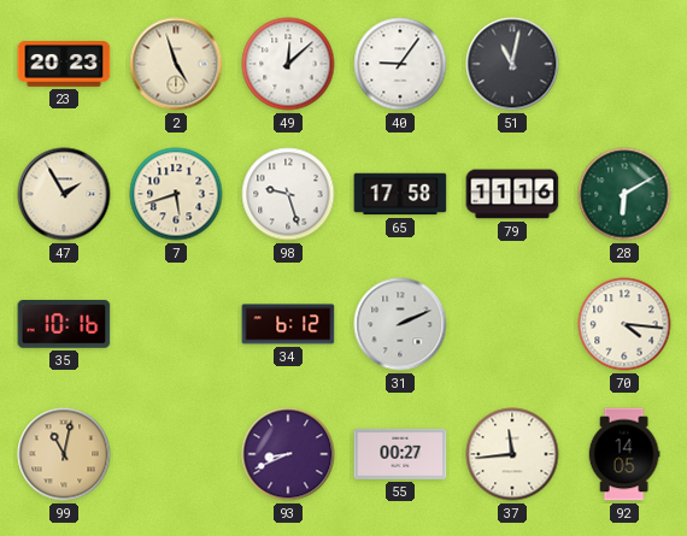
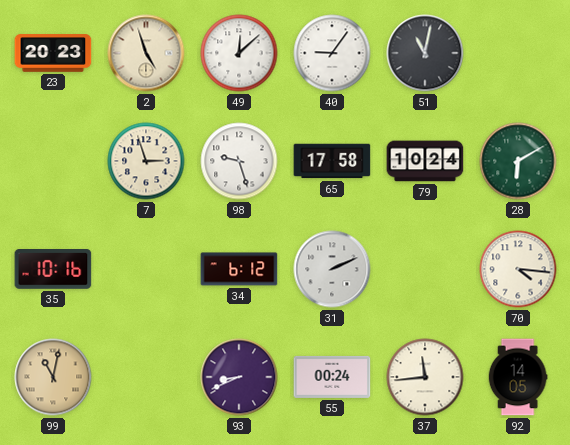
47: 1:55 -> none
7: 5:42 -> 2:57
79: 11:16 -> 10:24
55: 00:27 -> 00:24
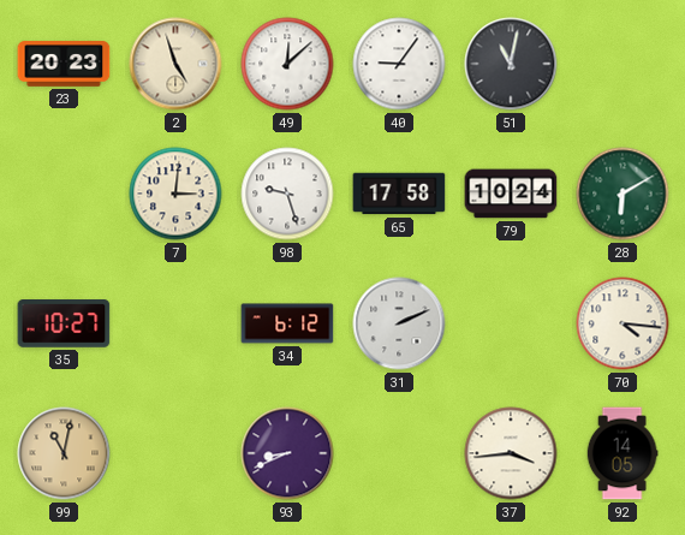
7: 2:57 -> 3:01
35: 10:16 -> 10:27
55: 00:24 -> none
37: 11:44 -> 3:44
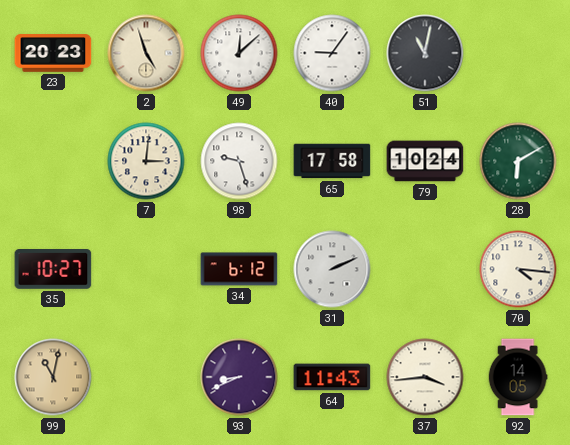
64: none -> 11:43
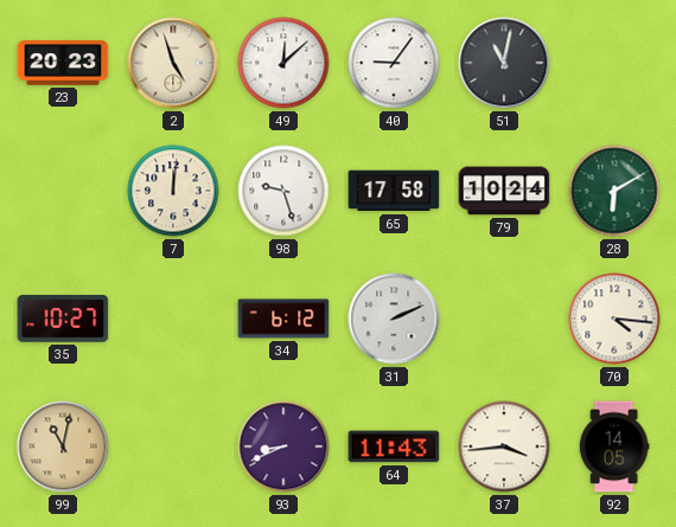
7: 3:01 -> 12:01
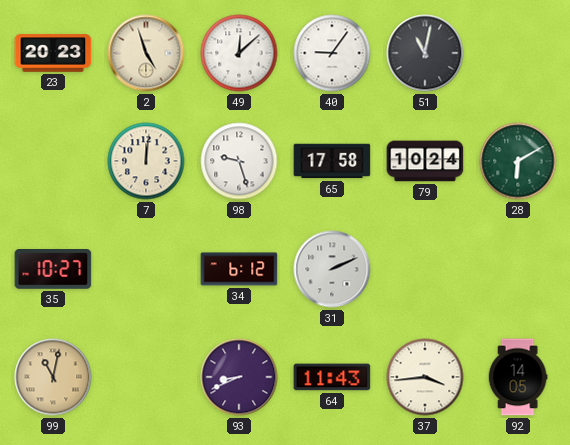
70: 4:16 -> none
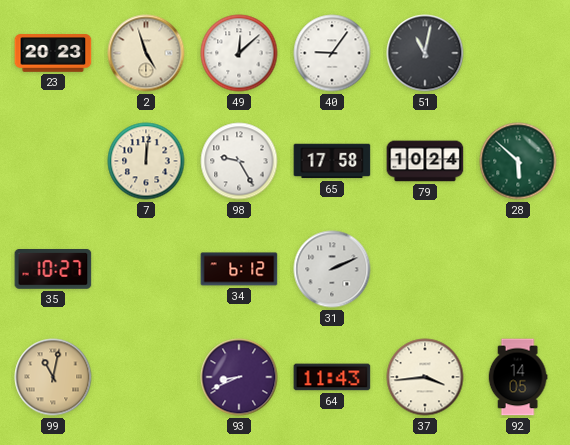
98: 9:27 -> 9:25
28: 6:10 -> 5:52
